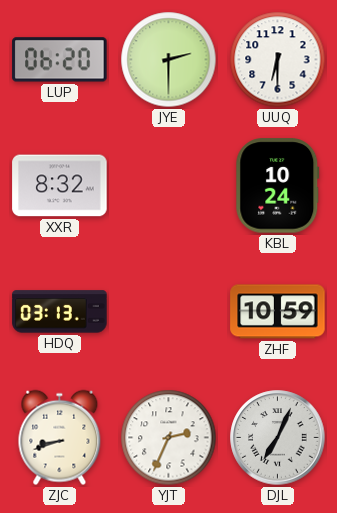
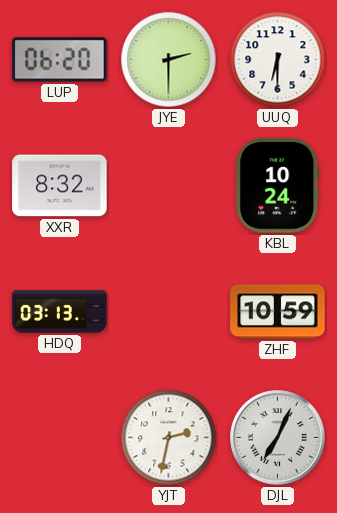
ZJC: 8:42 -> none
YJT: 2:34 -> 2:32
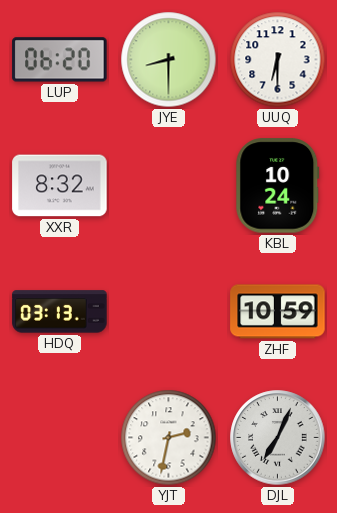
JYE: 2:30 -> 8:30
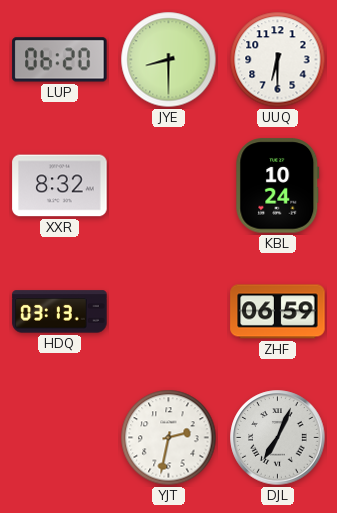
ZHF: 10:59 -> 06:59
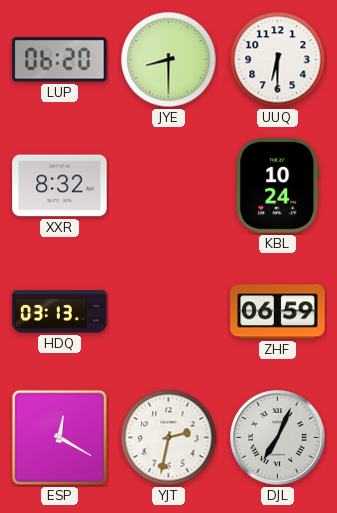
ESP: none -> 12:20
